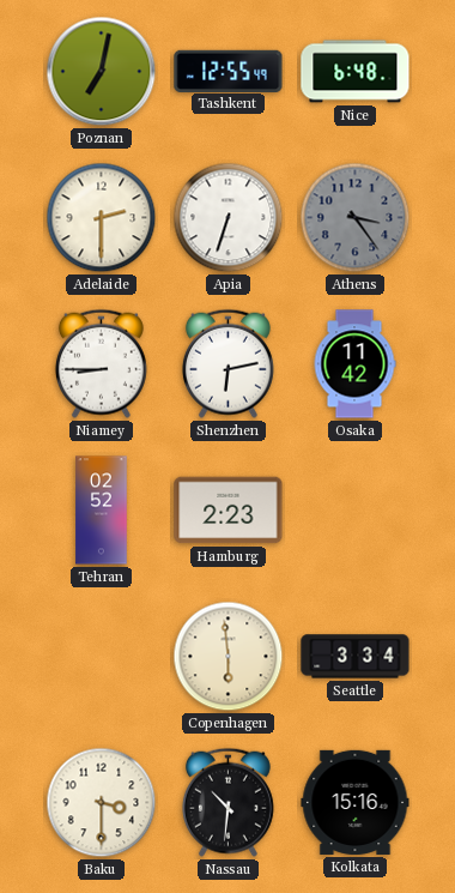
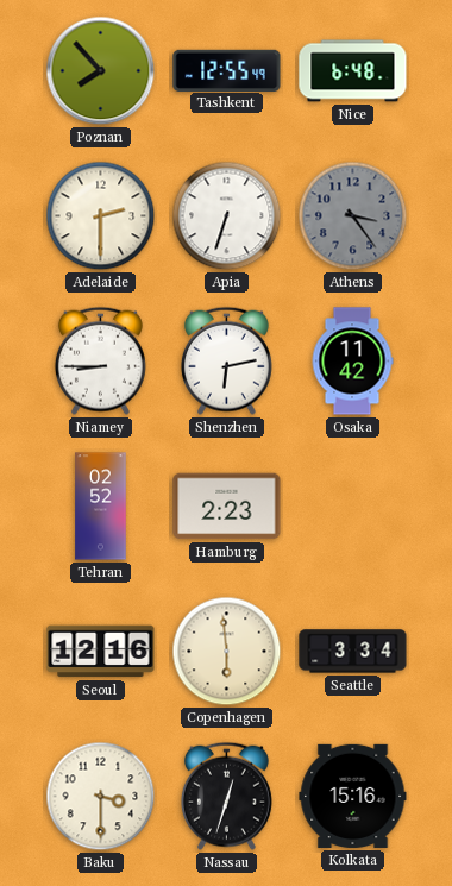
Poznan: 7:02 -> 7:53
Seoul: none -> 12:16
Nassau: 10:31 -> 12:33
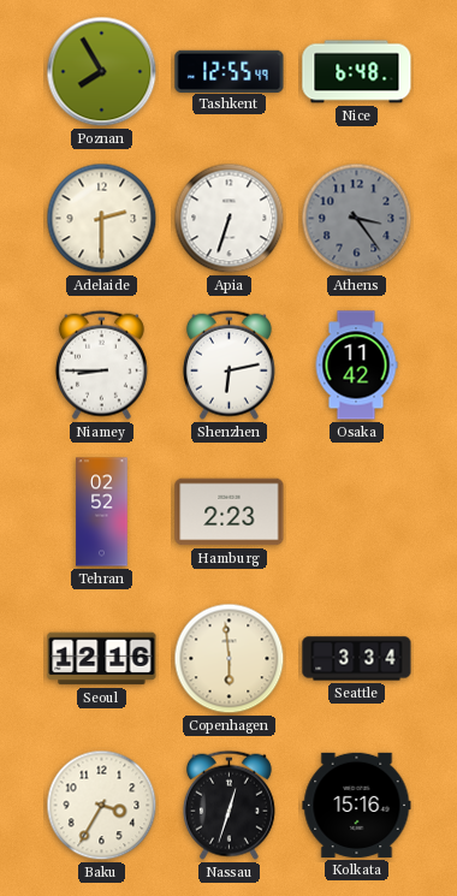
Poznan: 7:53 -> 7:55
Baku: 3:30 -> 3:35
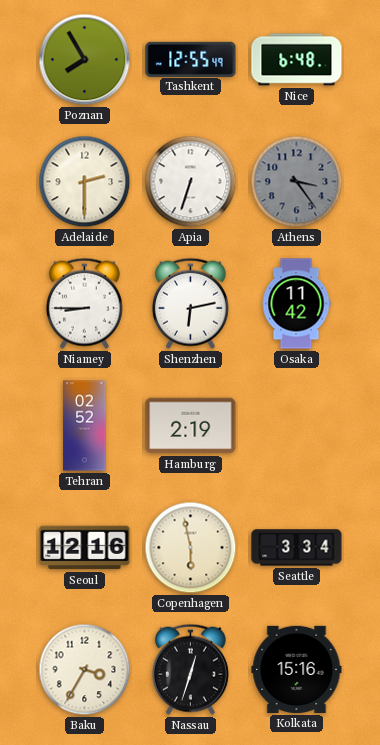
Hamburg: 2:23 -> 2:19
Copenhagen: 5:59 -> 5:58
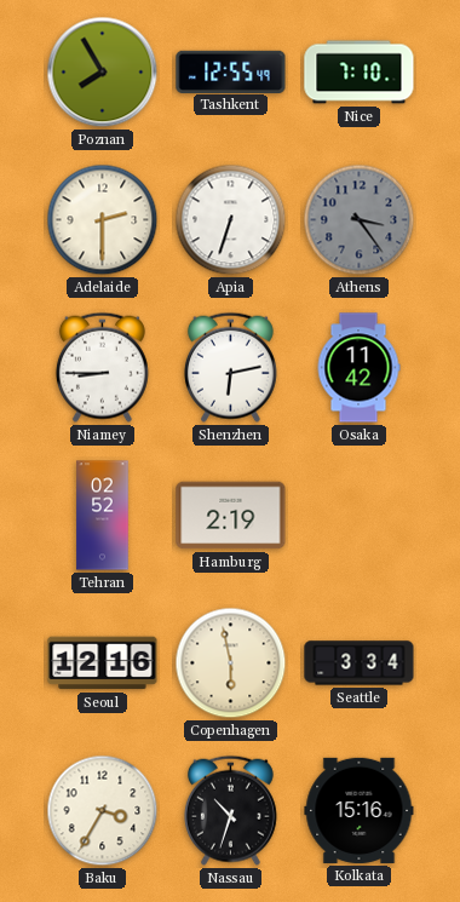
Nice: 6:48 -> 7:10
Nassau: 12:33 -> 10:33
